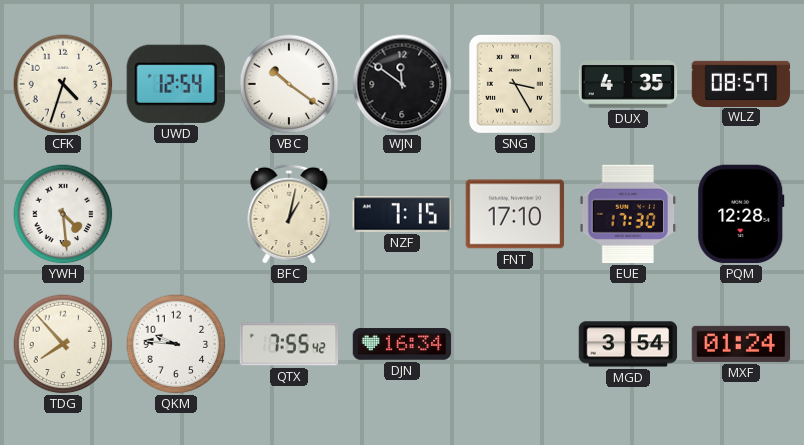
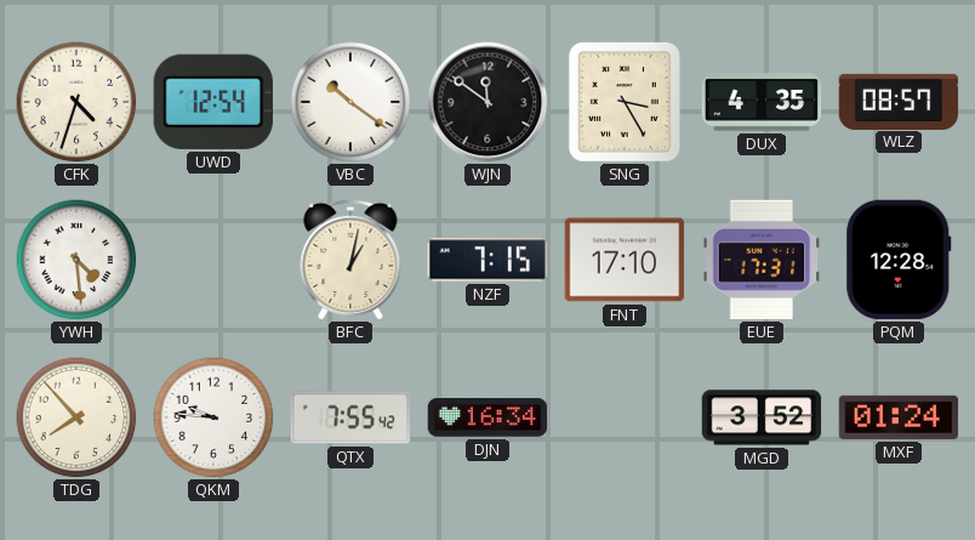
EUE: 17:30 -> 17:31
MGD: 3:54 -> 3:52
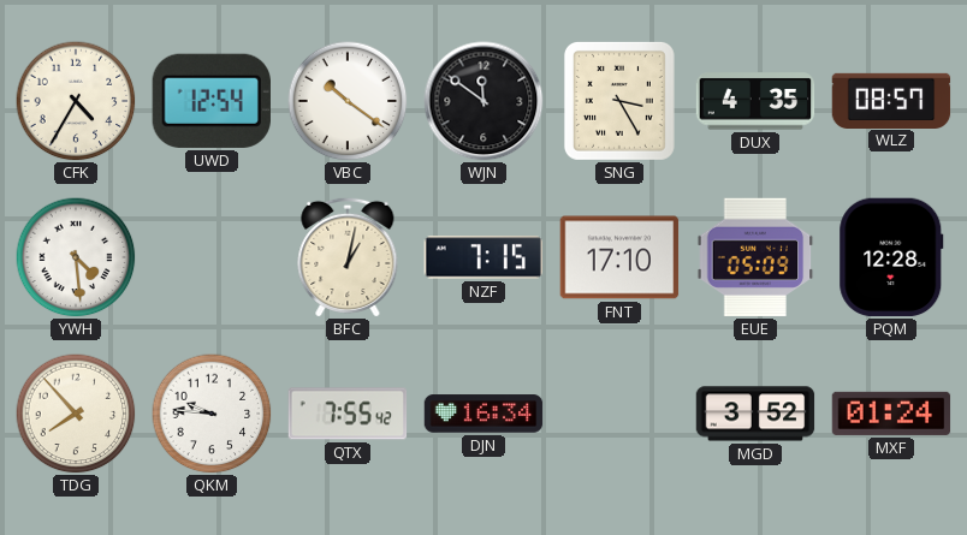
CFK: 4:33 -> 4:35
EUE: 17:31 -> 05:09
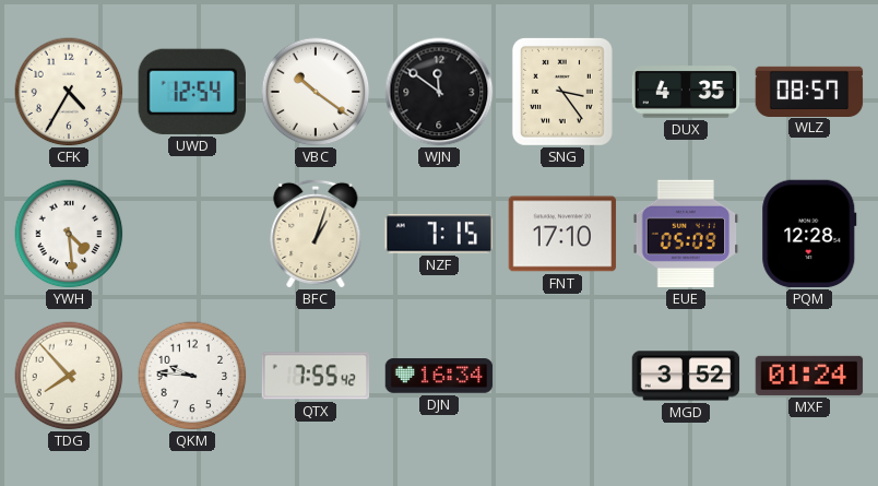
SNG: 3:25 -> 3:24
BFC: 1:02 -> 1:03
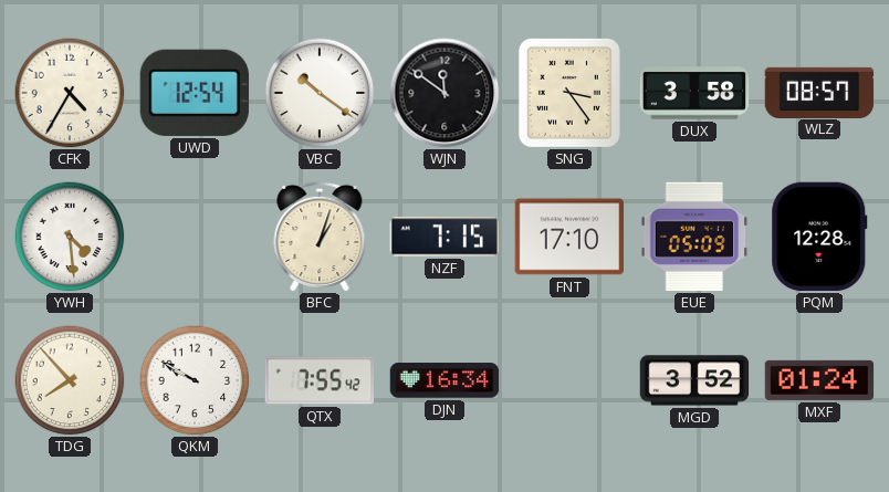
DUX: 4:35 -> 3:58
QKM: 9:46 -> 9:50
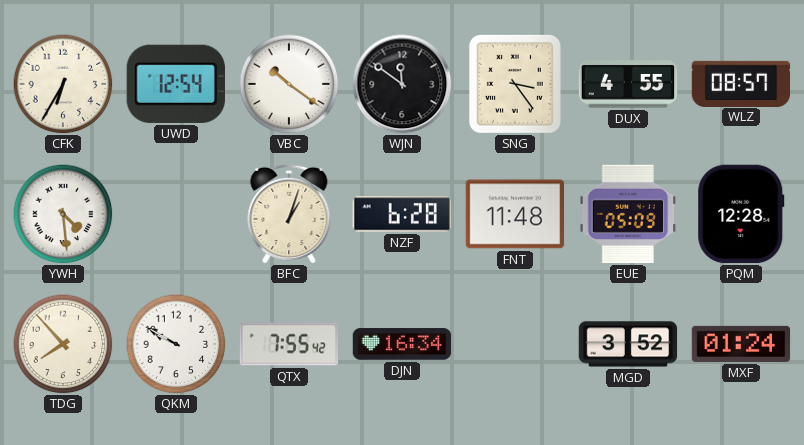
CFK: 4:35 -> 6:35
DUX: 3:58 -> 4:55
NZF: 7:15 -> 6:28
FNT: 17:10 -> 11:48
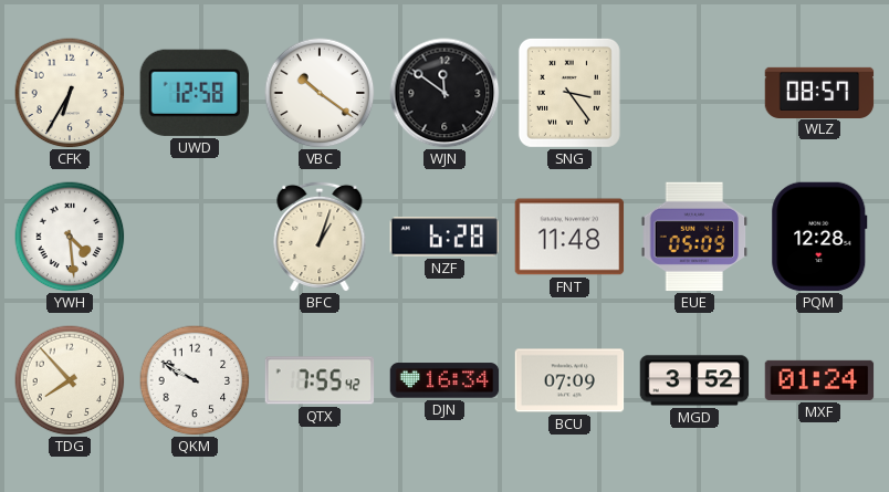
UWD: 12:54 -> 12:58
DUX: 4:55 -> none
BCU: none -> 07:09
